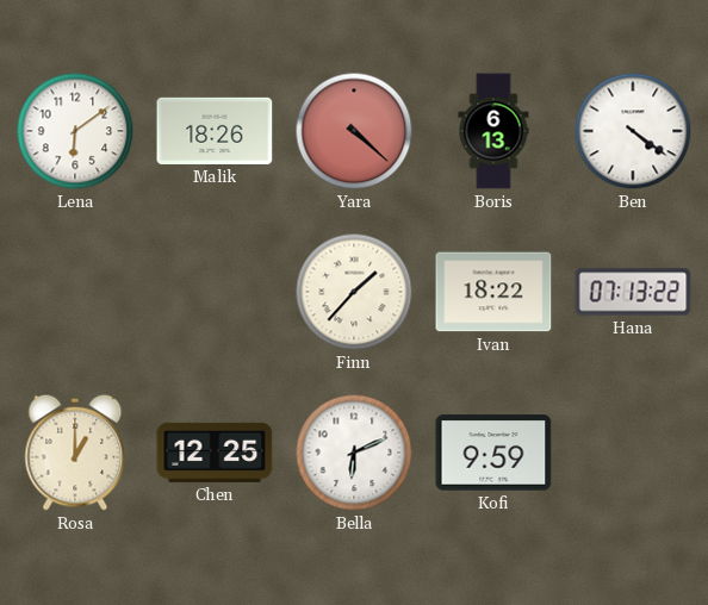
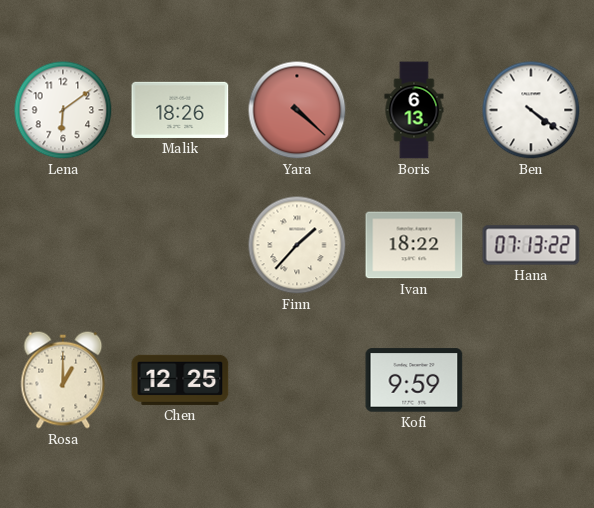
Bella: 6:11 -> none
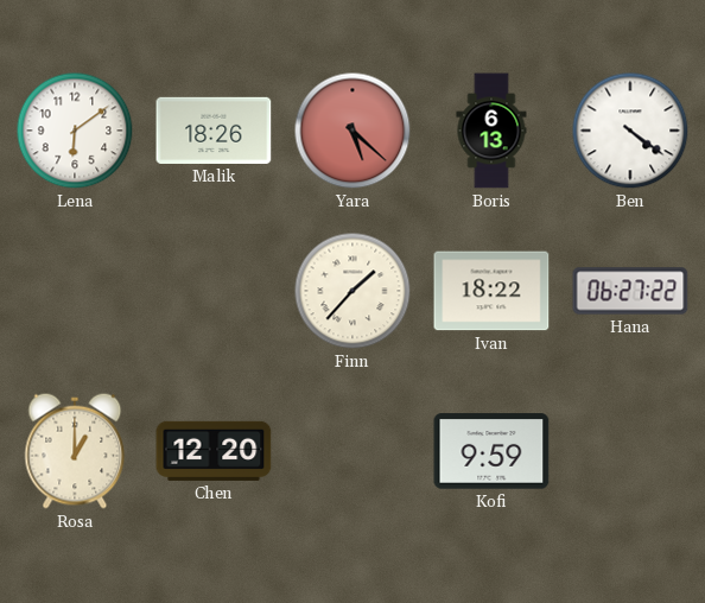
Yara: 4:22 -> 5:22
Hana: 07:13 -> 06:27
Chen: 12:25 -> 12:20
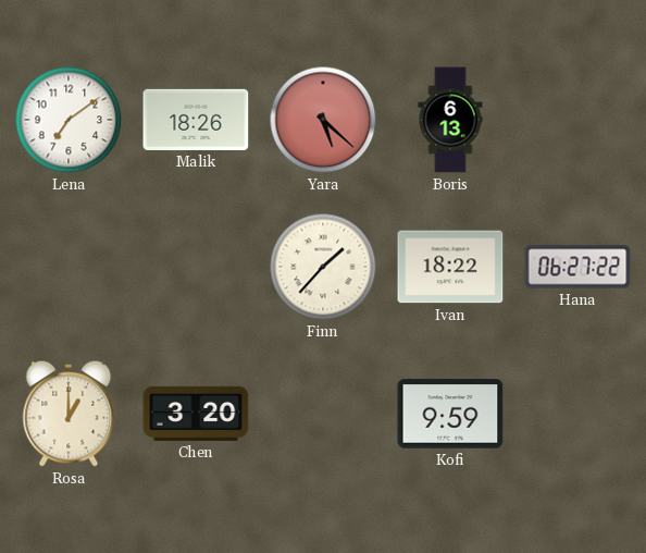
Lena: 6:09 -> 7:09
Ben: 4:21 -> none
Chen: 12:20 -> 3:20
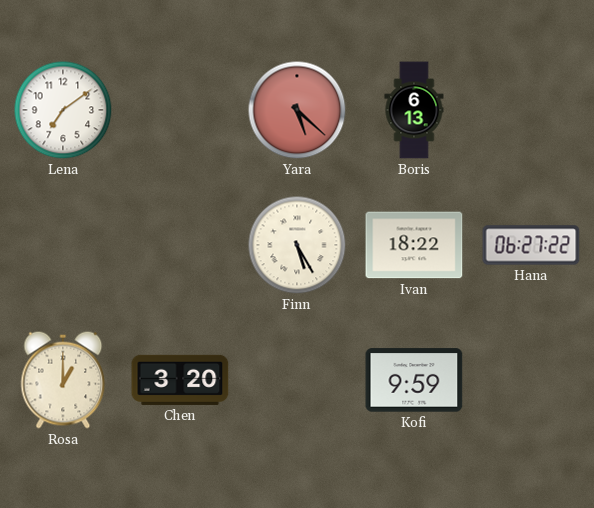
Malik: 18:26 -> none
Finn: 1:37 -> 5:25
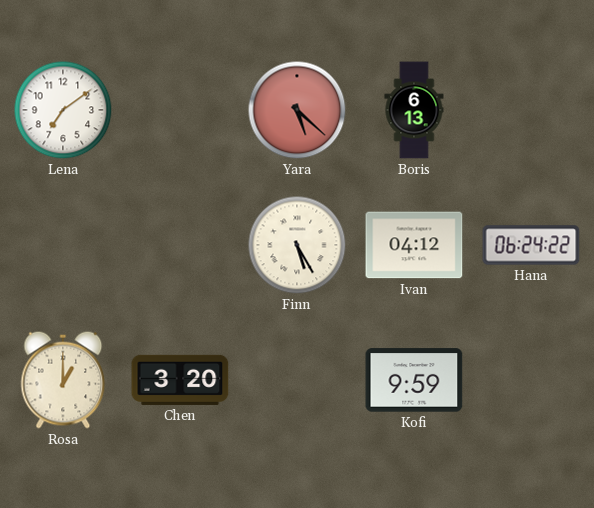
Ivan: 18:22 -> 04:12
Hana: 06:27 -> 06:24
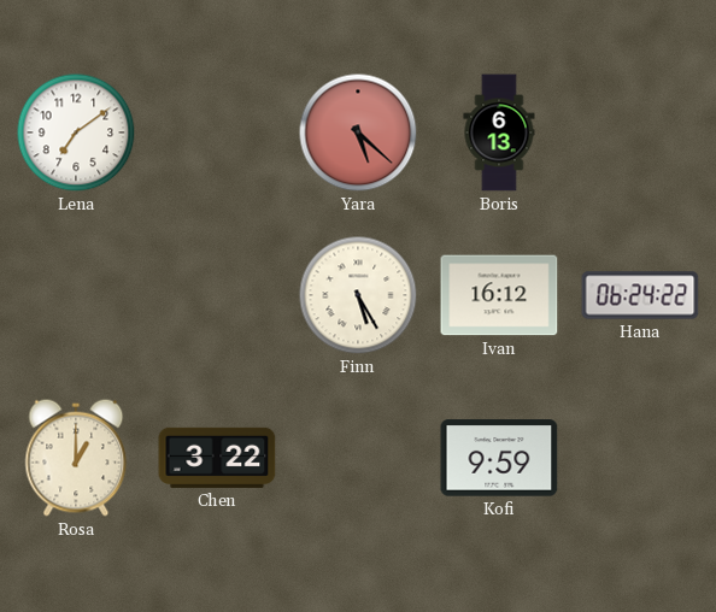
Ivan: 04:12 -> 16:12
Chen: 3:20 -> 3:22
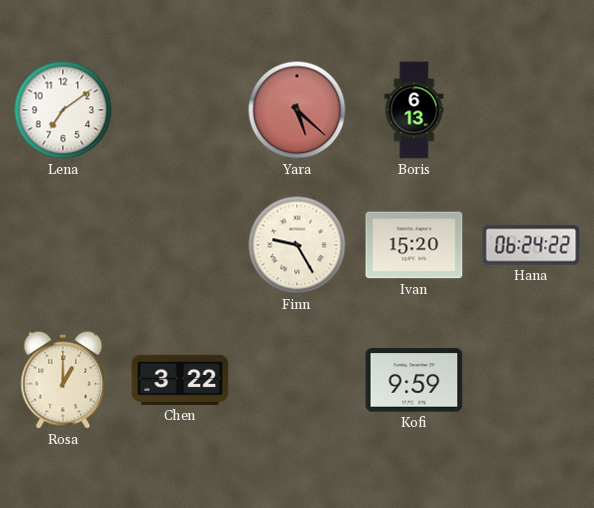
Finn: 5:25 -> 9:25
Ivan: 16:12 -> 15:20
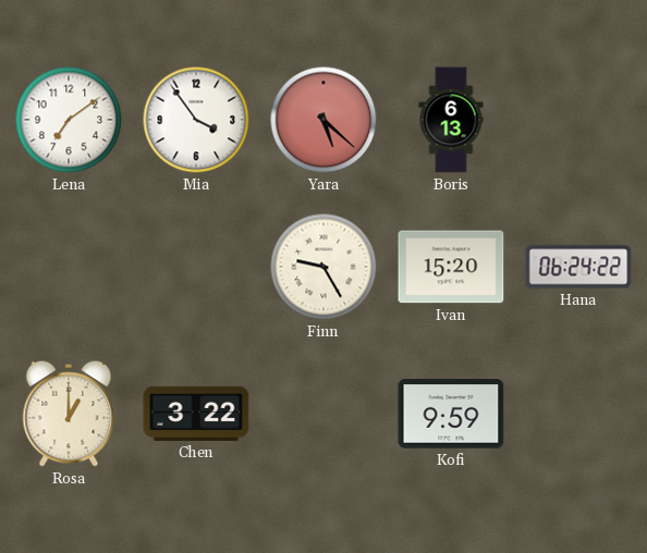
Mia: none -> 3:54
